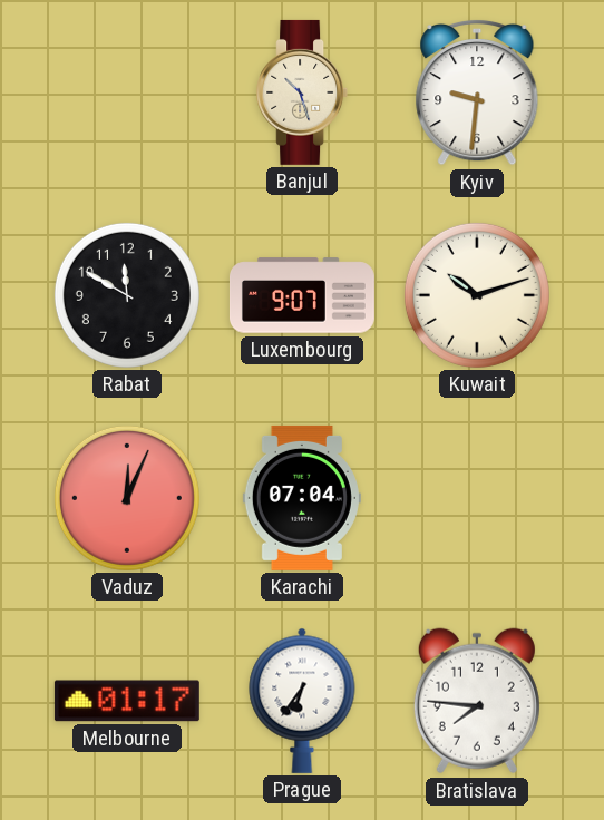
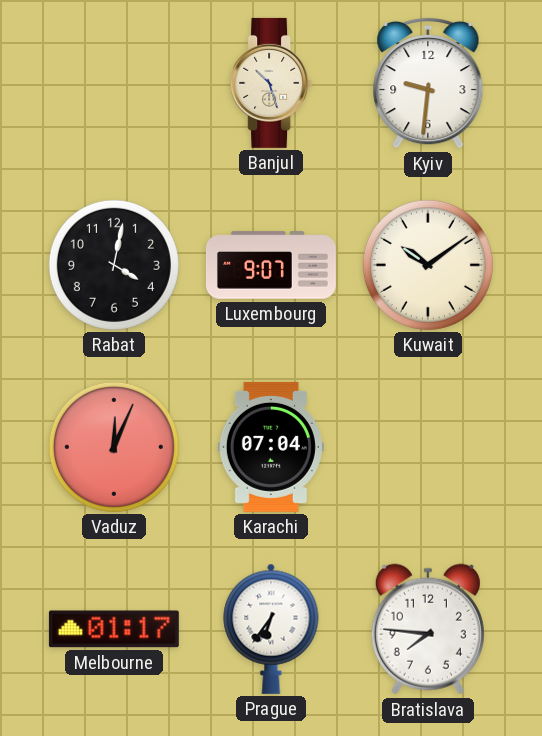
Rabat: 11:50 -> 4:02
Kuwait: 10:12 -> 10:09
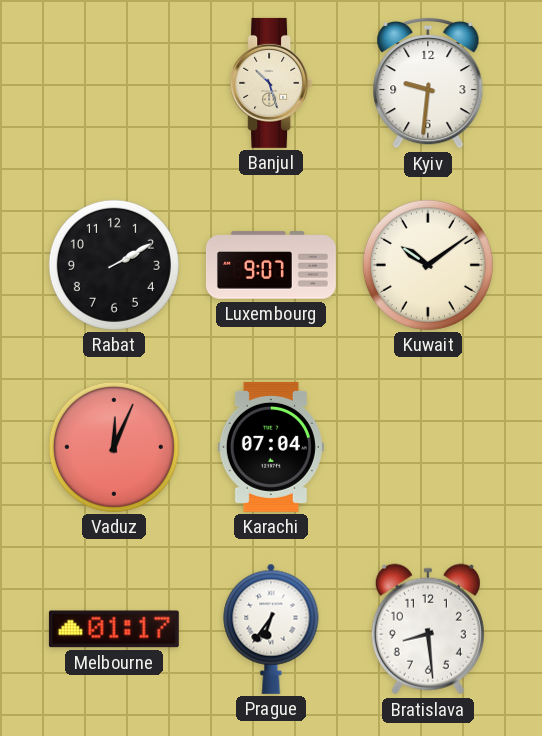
Rabat: 4:02 -> 2:10
Bratislava: 7:46 -> 8:29
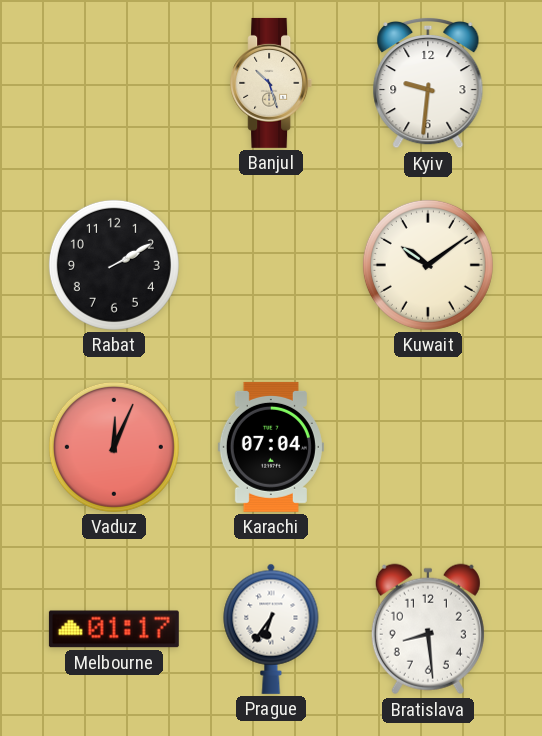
Luxembourg: 9:07 -> none
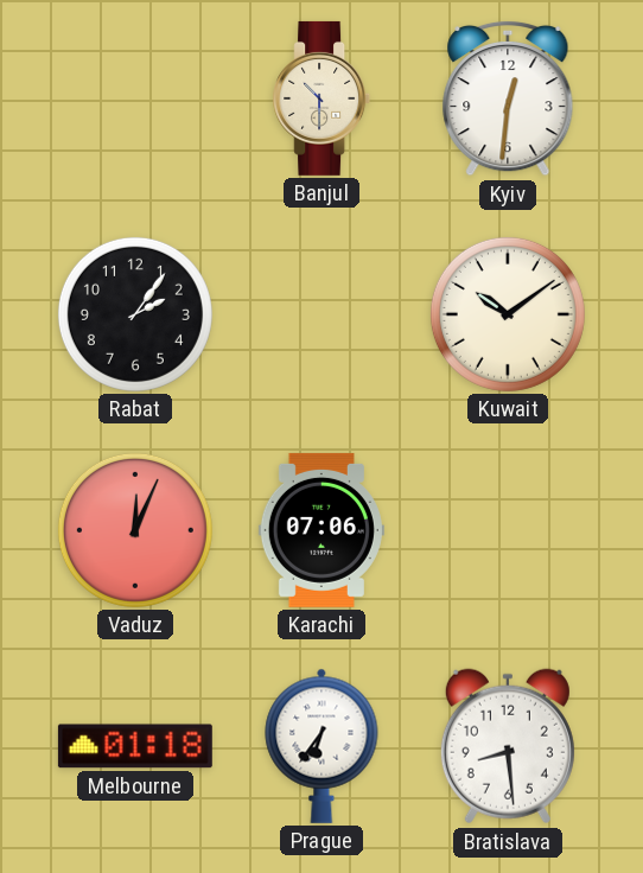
Banjul: 10:27 -> 10:30
Kyiv: 9:31 -> 12:31
Rabat: 2:10 -> 2:06
Karachi: 07:04 -> 07:06
Melbourne: 01:17 -> 01:18
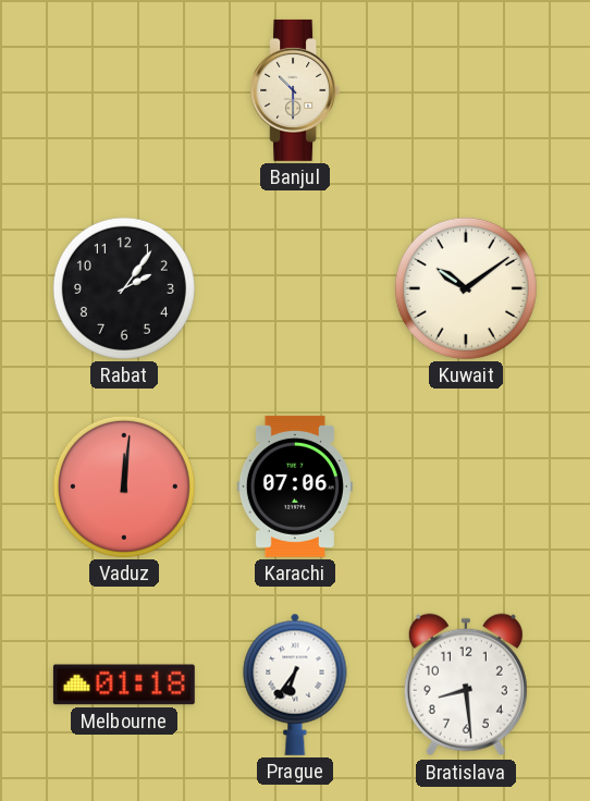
Kyiv: 12:31 -> none
Vaduz: 12:04 -> 12:01
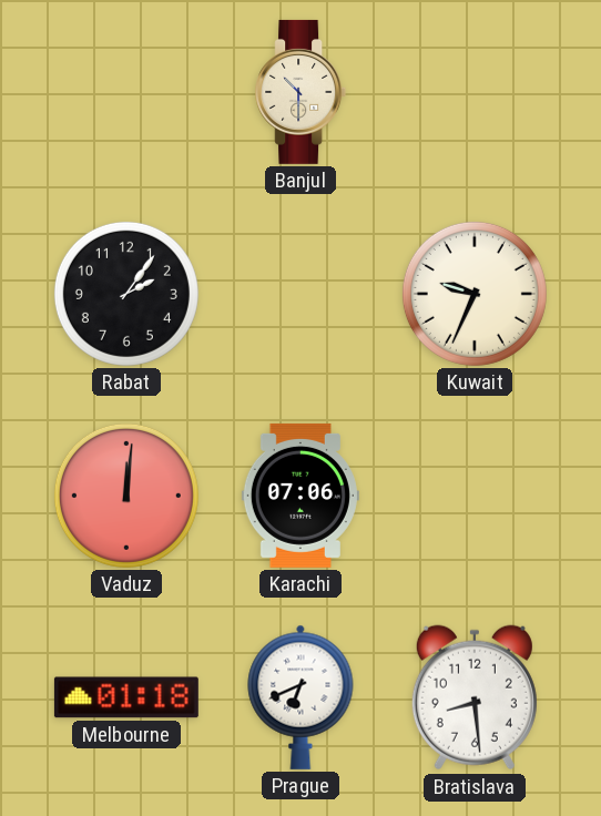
Kuwait: 10:09 -> 9:34
Prague: 6:36 -> 6:41
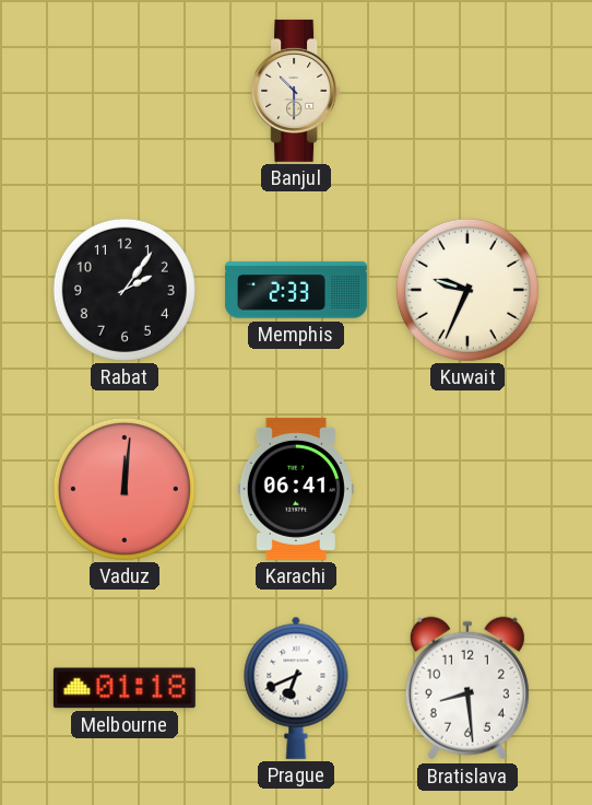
Memphis: none -> 2:33
Karachi: 07:06 -> 06:41
